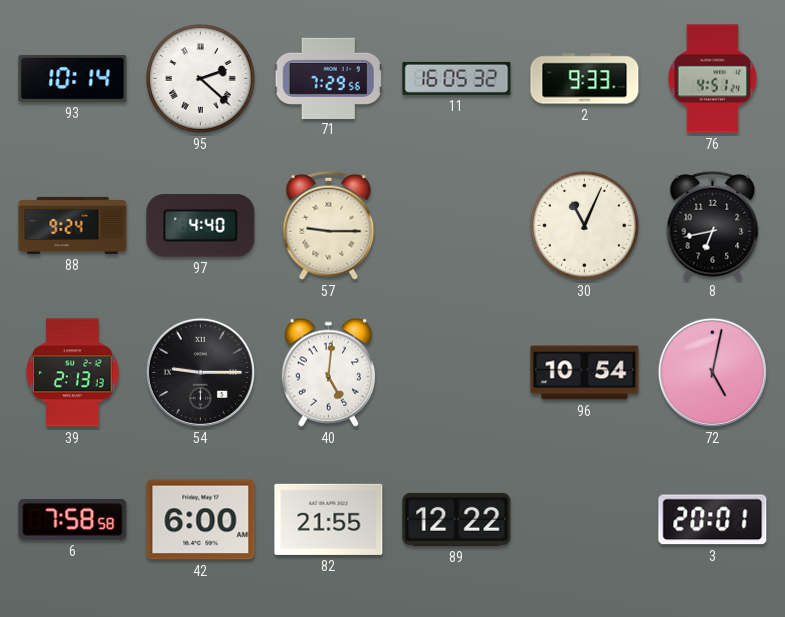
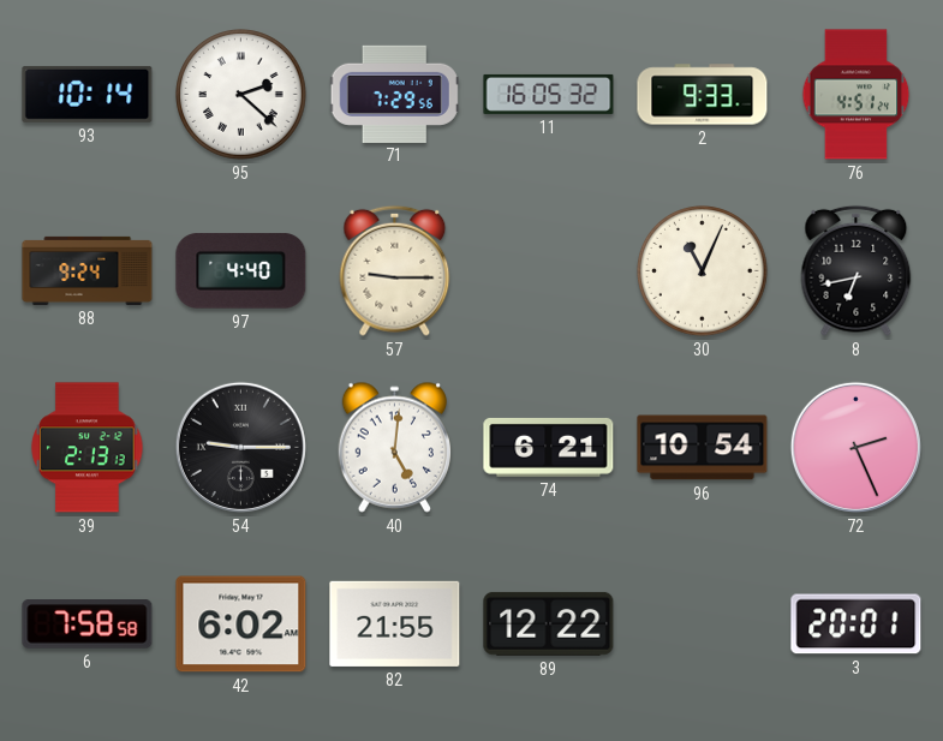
74: none -> 6:21
72: 5:02 -> 2:26
42: 6:00 -> 6:02
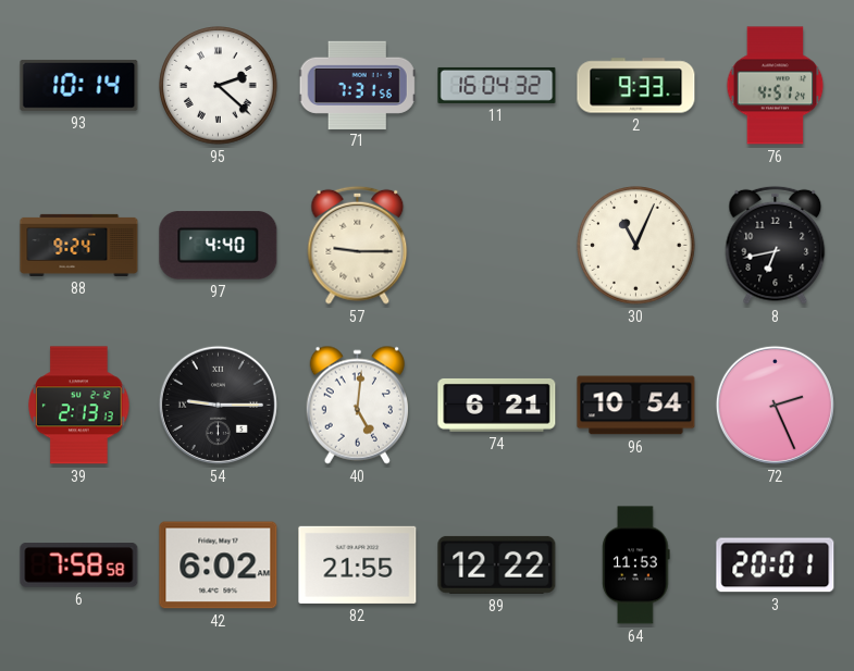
71: 7:29 -> 7:31
11: 16:05 -> 16:04
64: none -> 11:53
